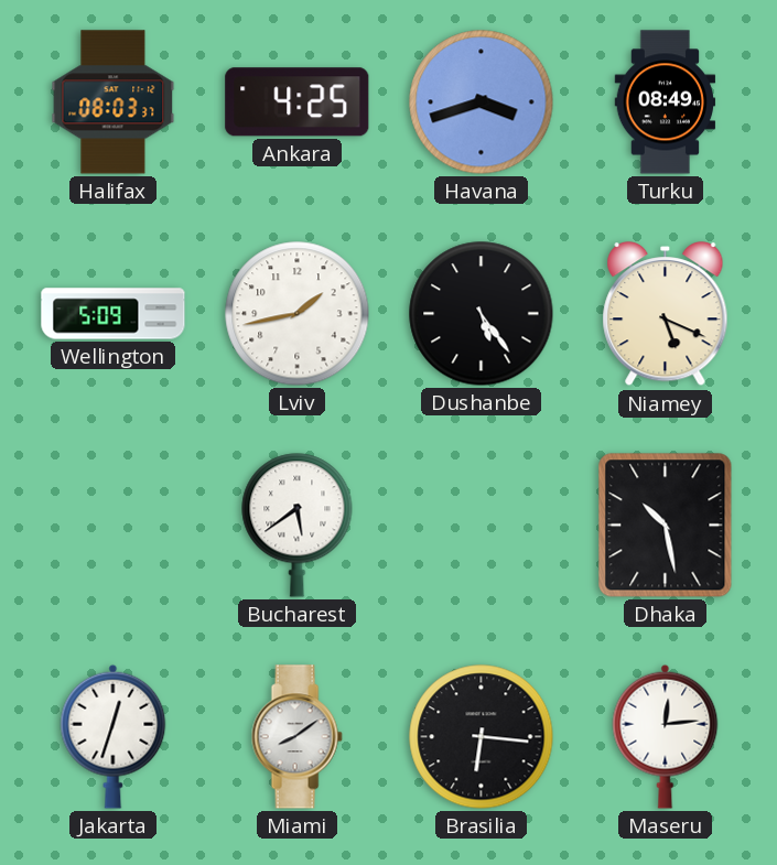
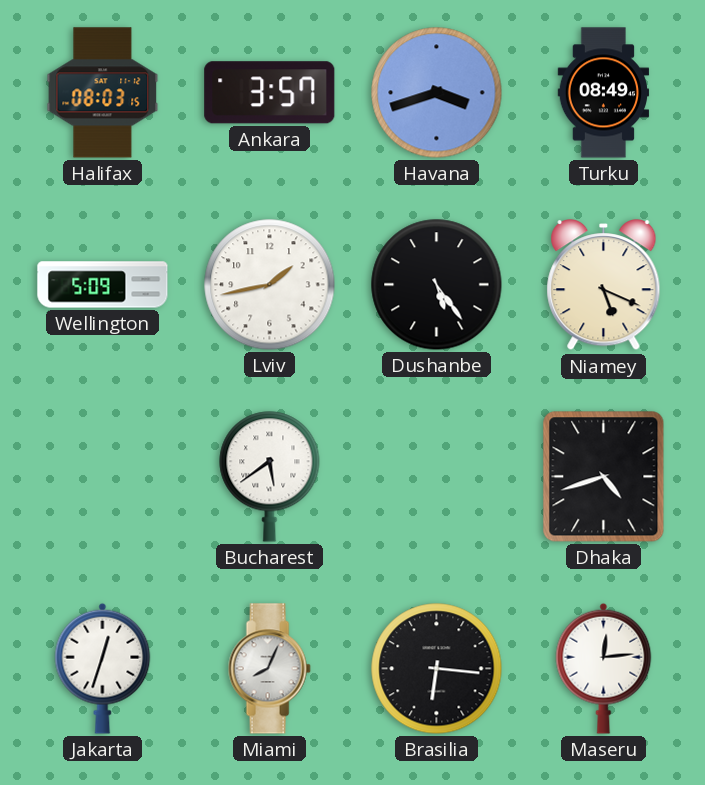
Halifax: 08:03:37 -> 08:03:15
Ankara: 4:25 -> 3:57
Dhaka: 10:28 -> 4:42
Miami: 8:09 -> 8:04
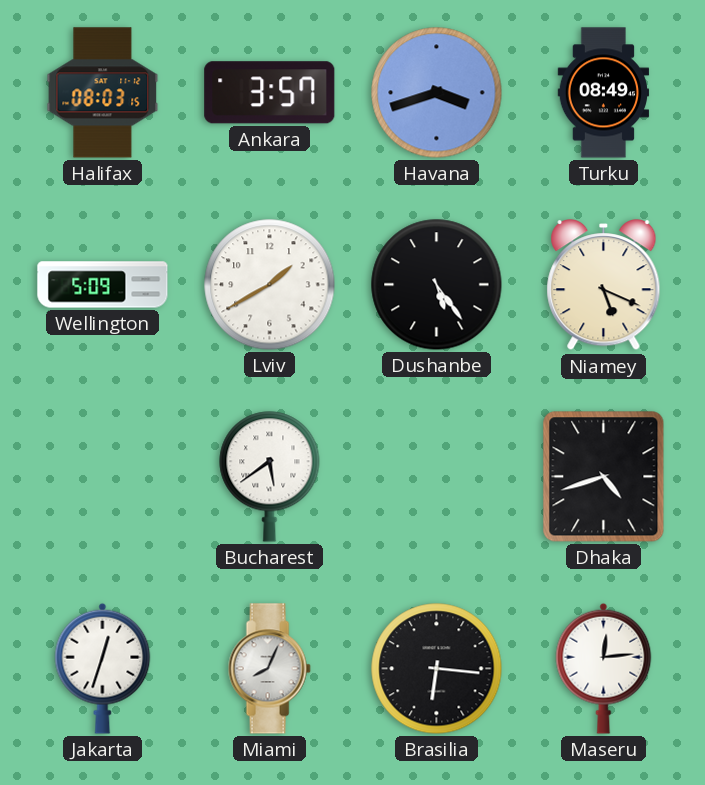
Lviv: 1:43 -> 1:40
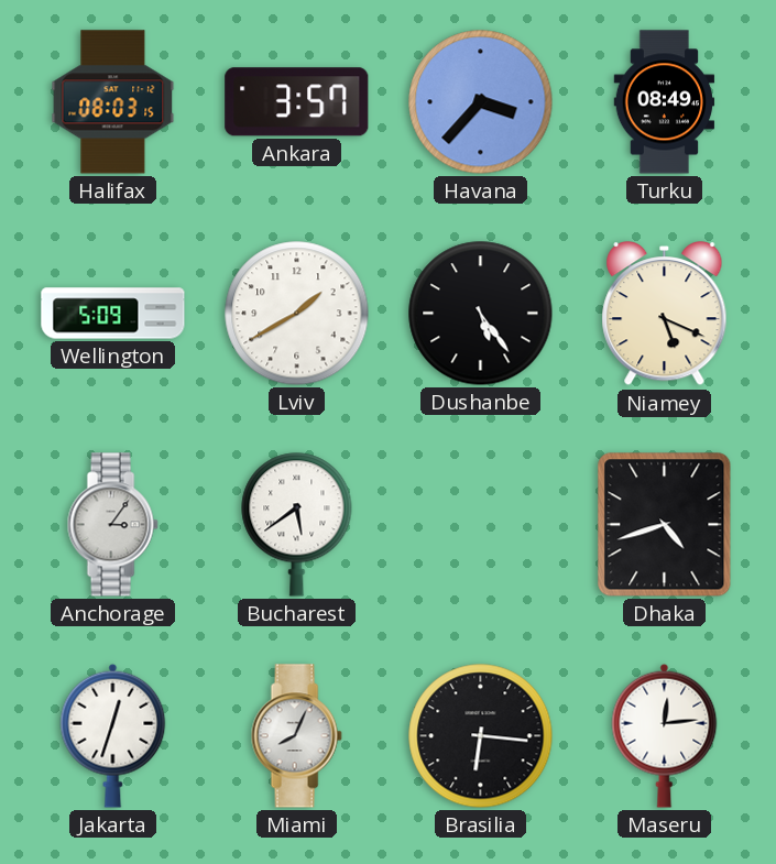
Havana: 3:42 -> 3:37
Anchorage: none -> 3:06
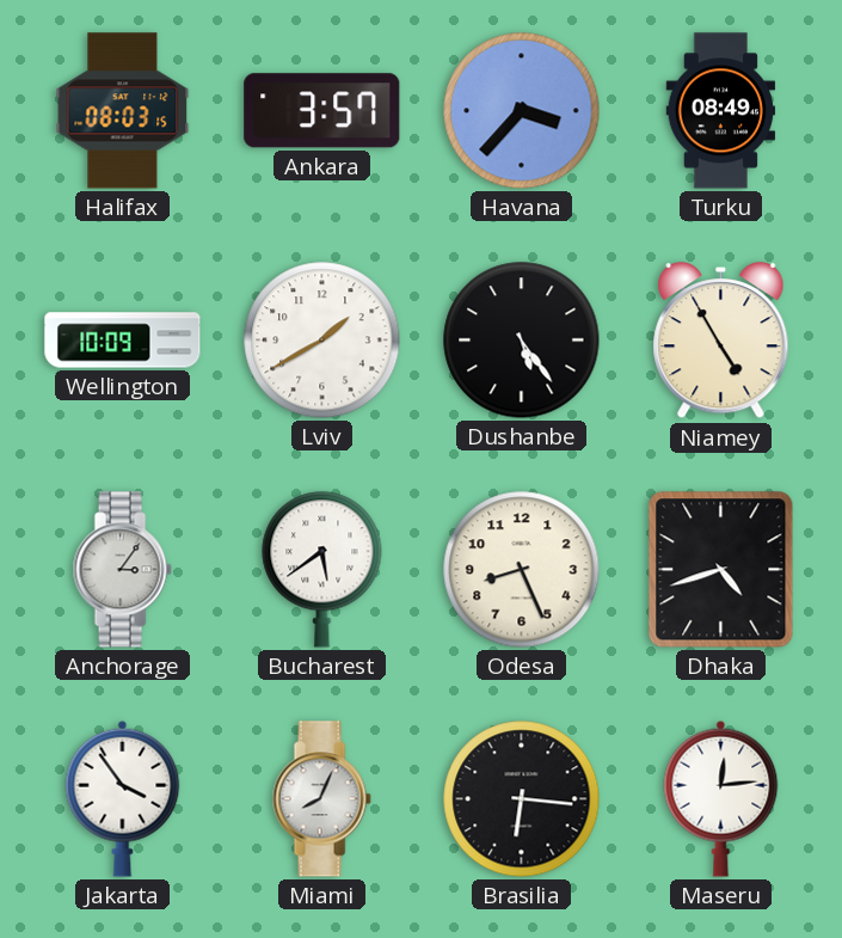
Wellington: 5:09 -> 10:09
Niamey: 5:19 -> 4:55
Odesa: none -> 8:26
Jakarta: 12:33 -> 3:54
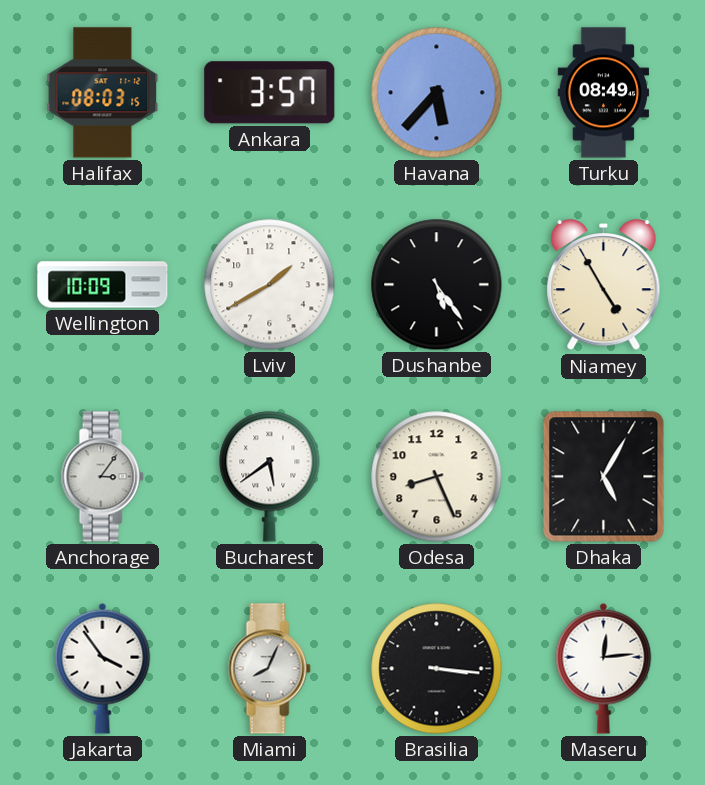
Havana: 3:37 -> 5:37
Dhaka: 4:42 -> 5:05
Brasilia: 6:16 -> 3:16
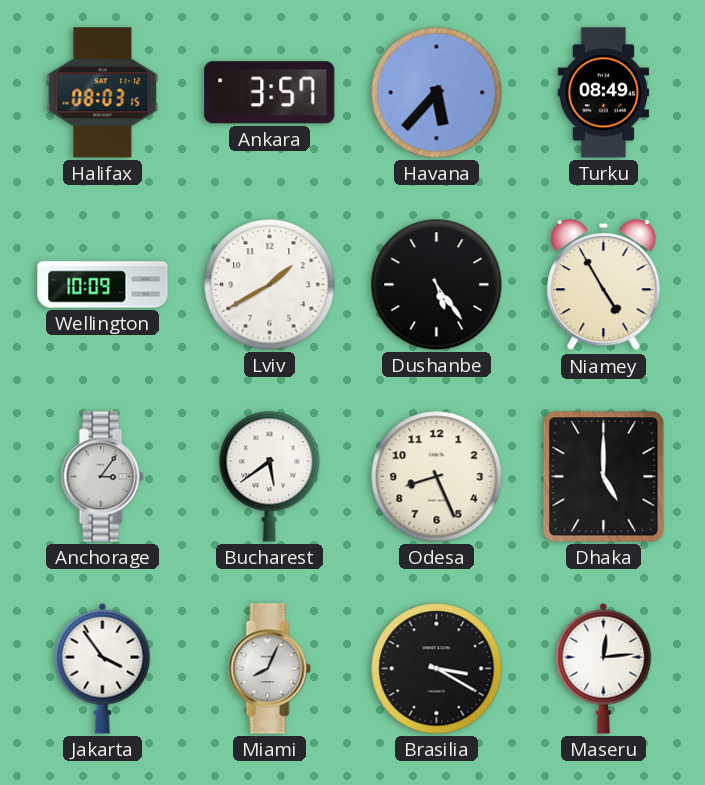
Dhaka: 5:05 -> 5:00
Brasilia: 3:16 -> 3:20
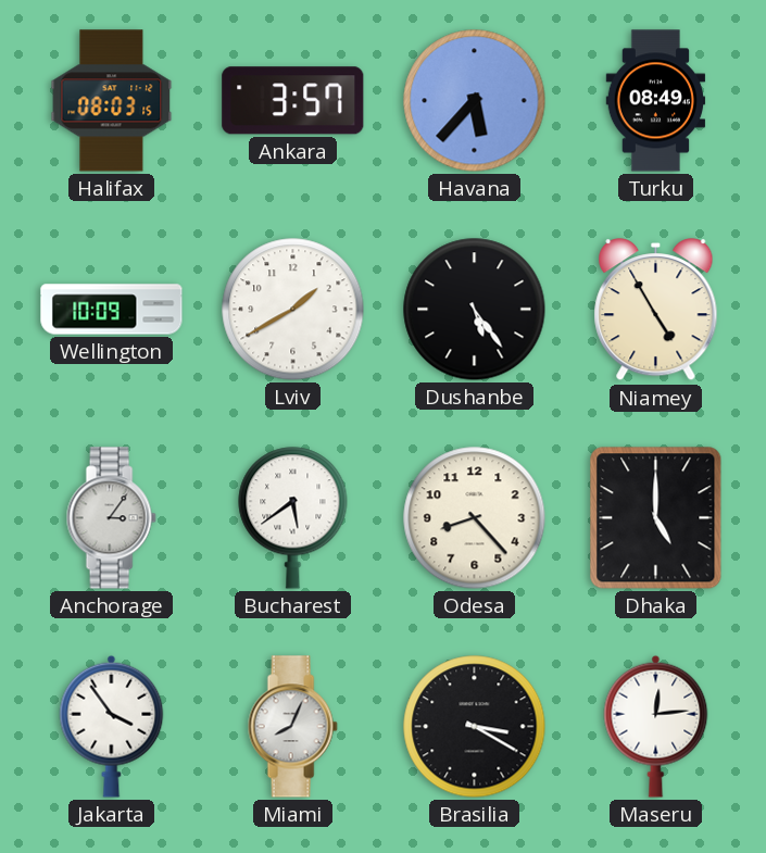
Odesa: 8:26 -> 8:23
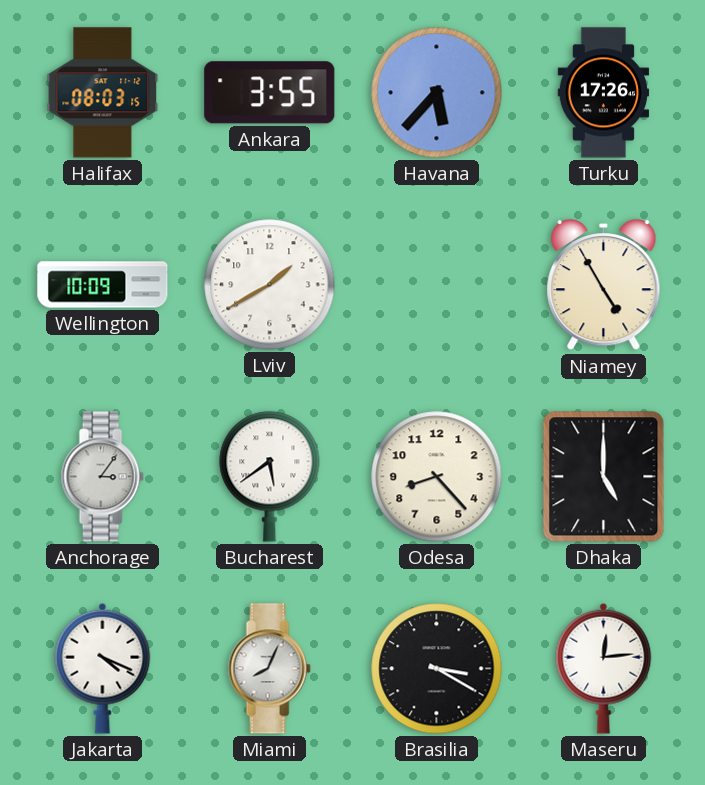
Ankara: 3:57 -> 3:55
Turku: 08:49 -> 17:26
Dushanbe: 5:24 -> none
Jakarta: 3:54 -> 4:19
